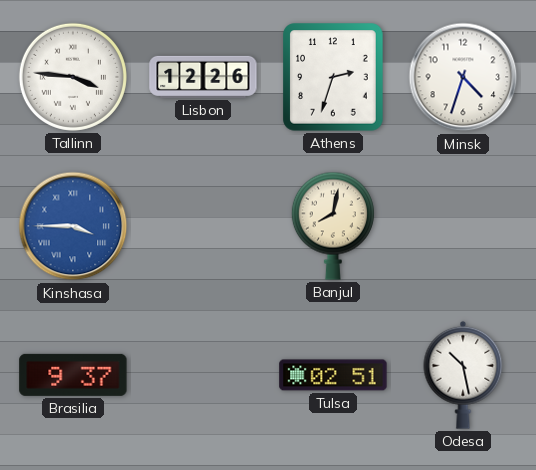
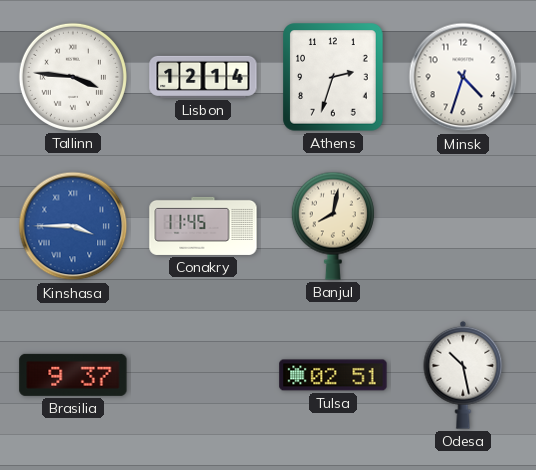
Lisbon: 12:26 -> 12:14
Conakry: none -> 11:45
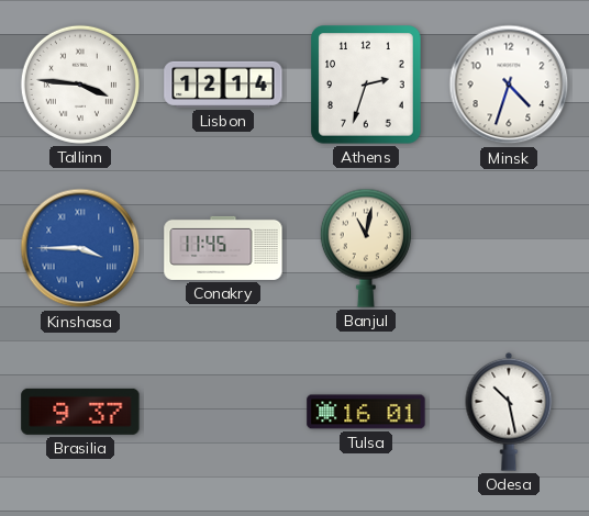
Banjul: 8:02 -> 11:02
Tulsa: 02:51 -> 16:01
